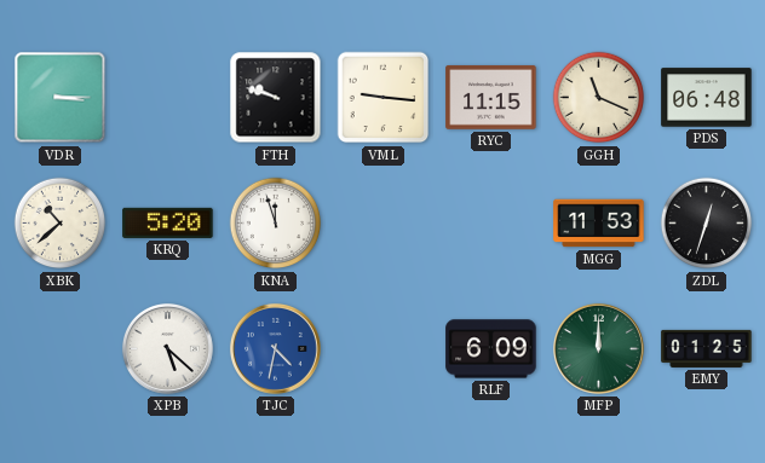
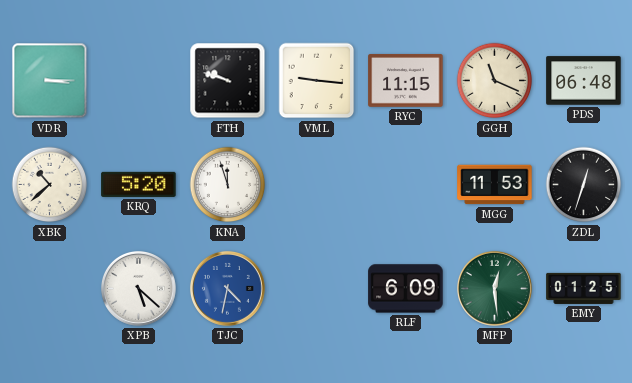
MFP: 12:00 -> 12:29
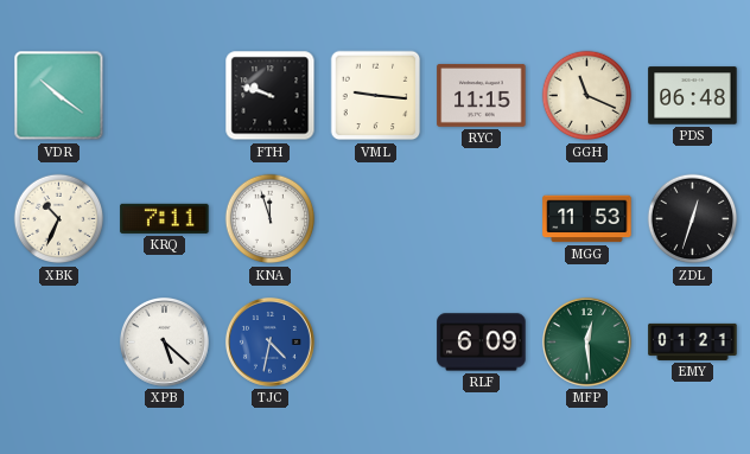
VDR: 3:15 -> 10:21
XBK: 10:38 -> 10:34
KRQ: 5:20 -> 7:11
EMY: 01:25 -> 01:21
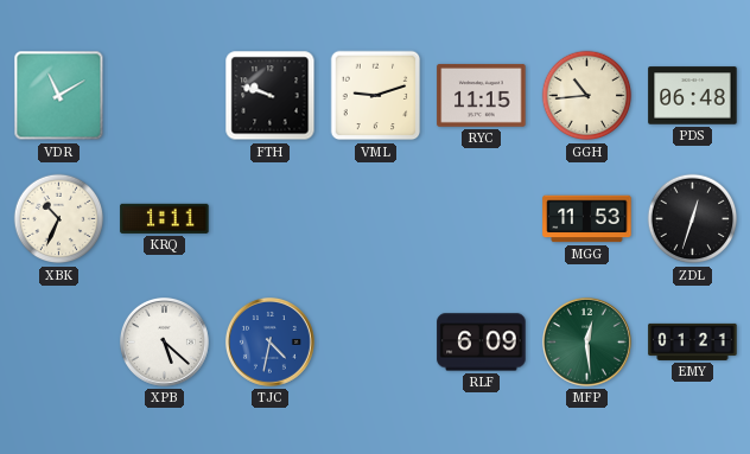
VDR: 10:21 -> 11:10
VML: 9:16 -> 9:12
GGH: 11:19 -> 10:44
KRQ: 7:11 -> 1:11
KNA: 11:57 -> none
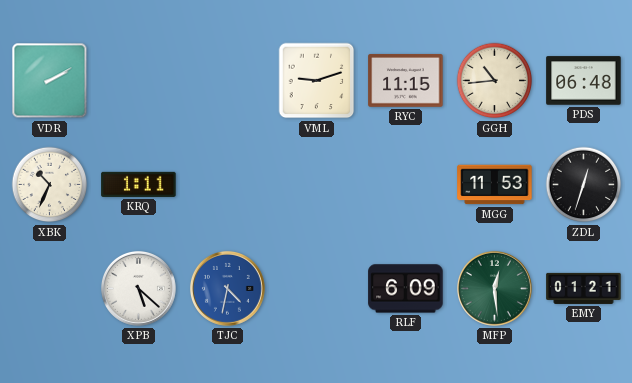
VDR: 11:10 -> 2:10
FTH: 9:48 -> none
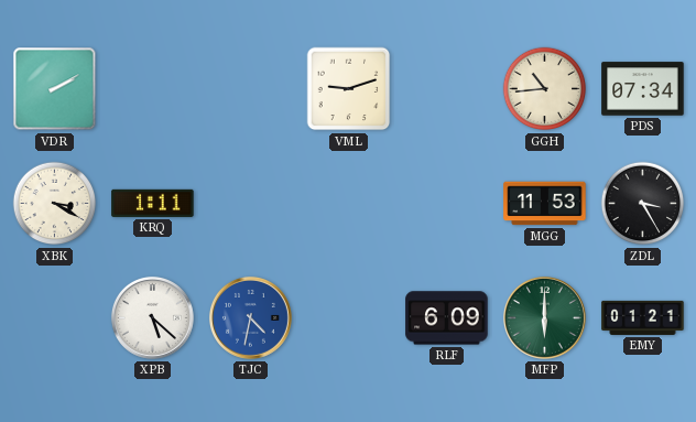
RYC: 11:15 -> none
PDS: 06:48 -> 07:34
XBK: 10:34 -> 3:20
ZDL: 12:33 -> 3:25
MFP: 12:29 -> 6:00
